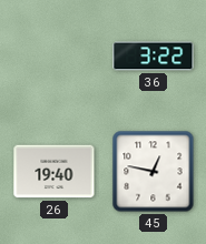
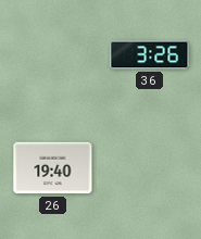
36: 3:22 -> 3:26
45: 12:47 -> none
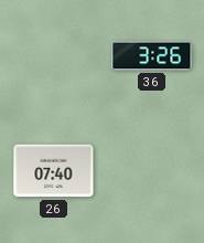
26: 19:40 -> 07:40
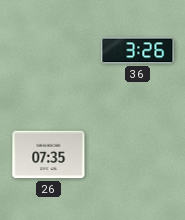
26: 07:40 -> 07:35
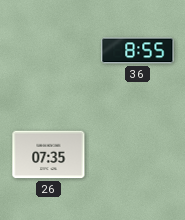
36: 3:26 -> 8:55
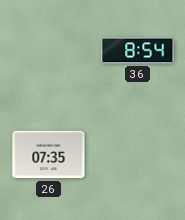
36: 8:55 -> 8:54
